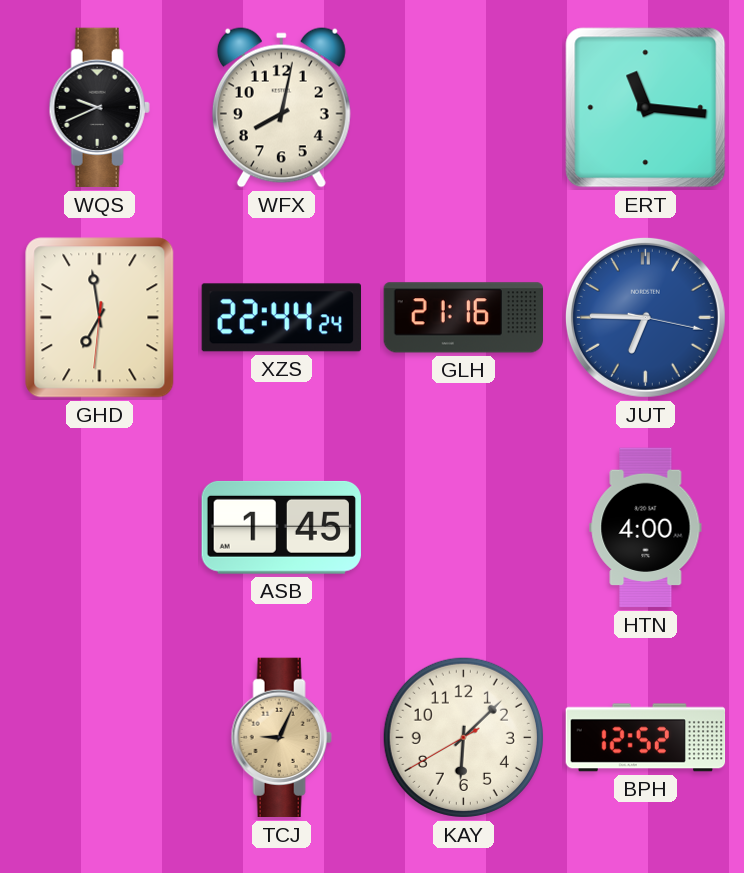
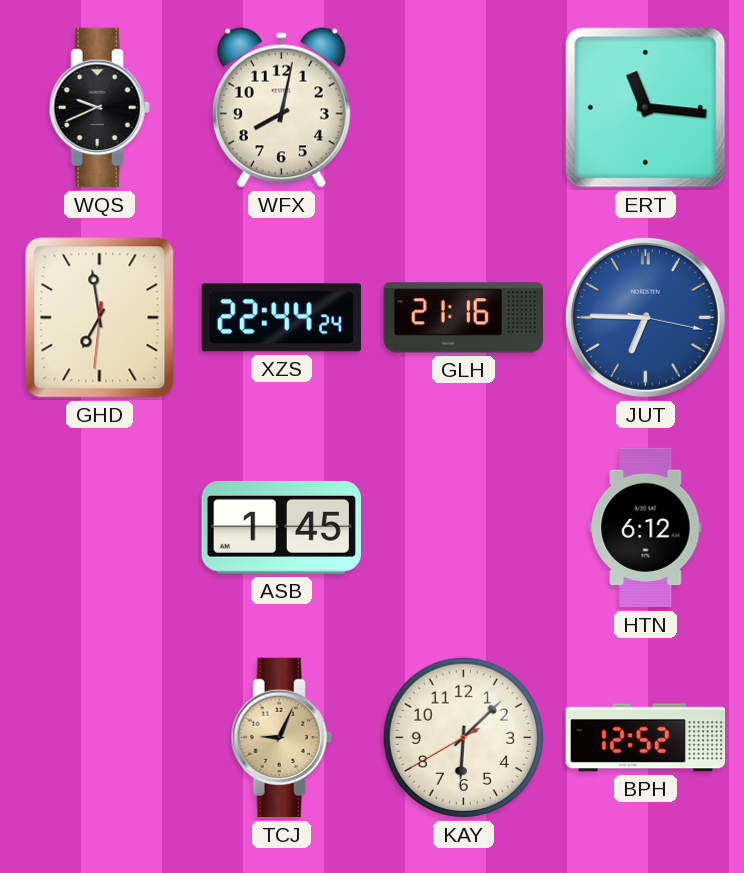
HTN: 4:00 -> 6:12
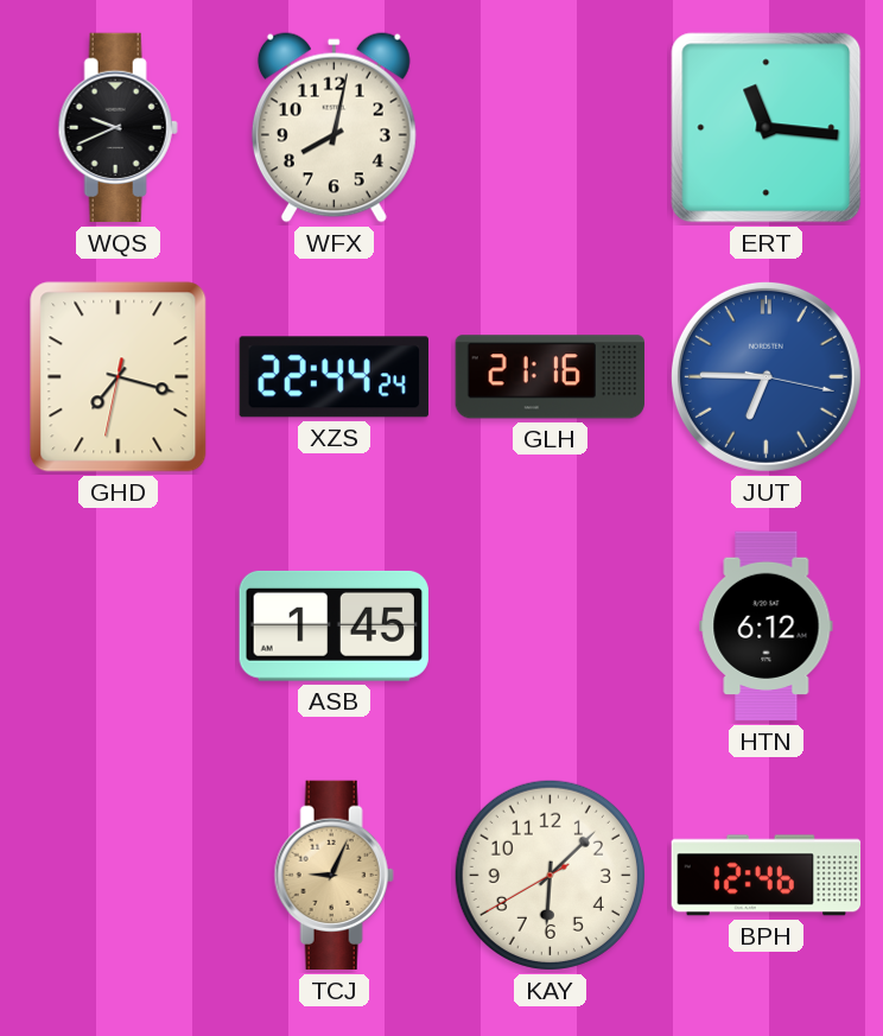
GHD: 6:58 -> 7:17
BPH: 12:52 -> 12:46
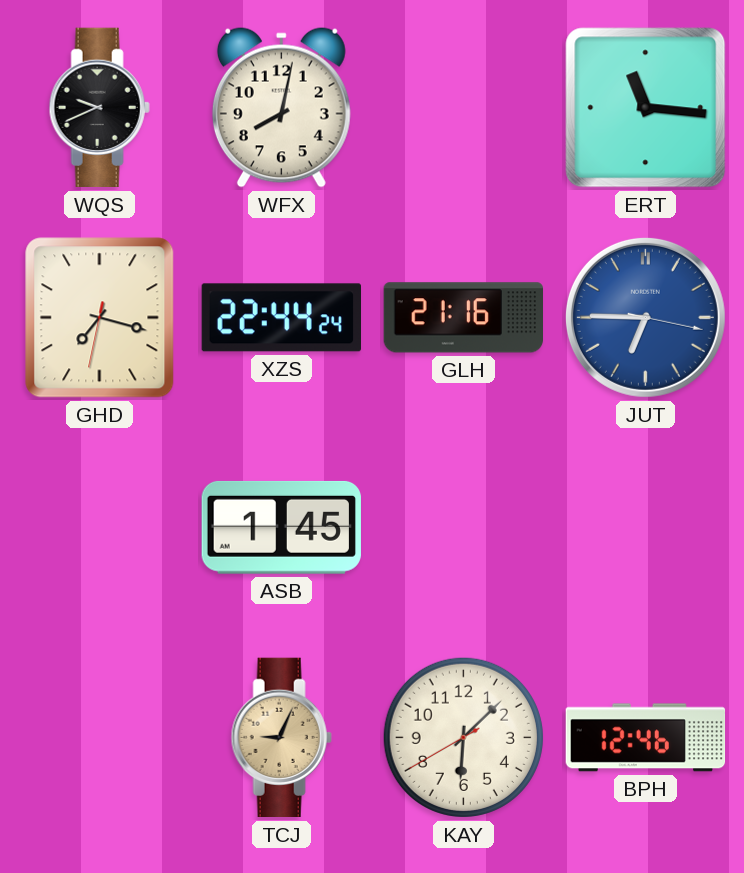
HTN: 6:12 -> none
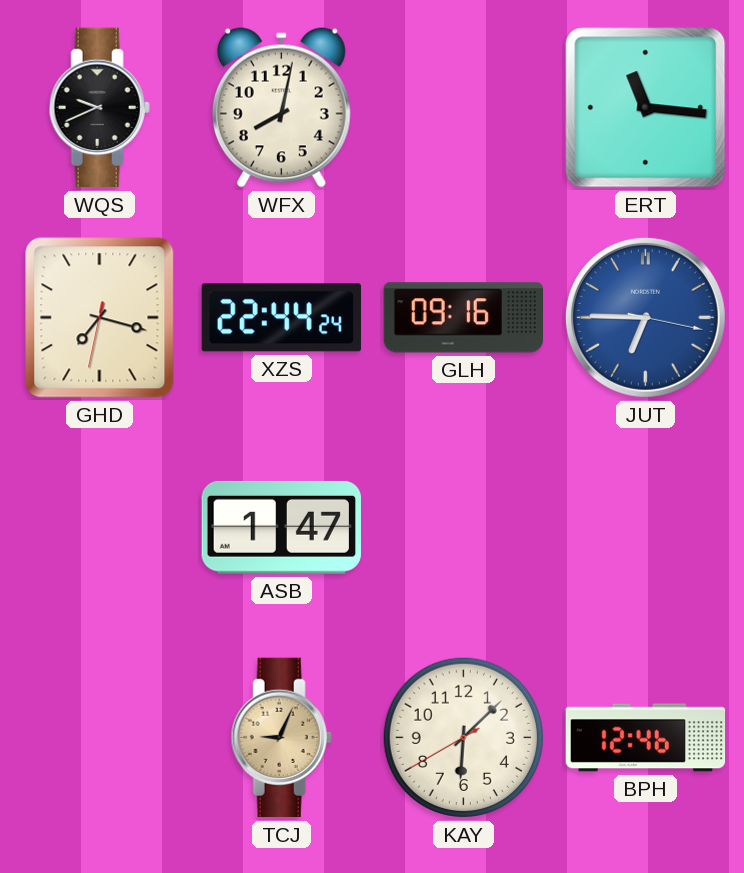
GLH: 21:16 -> 09:16
ASB: 1:45 -> 1:47
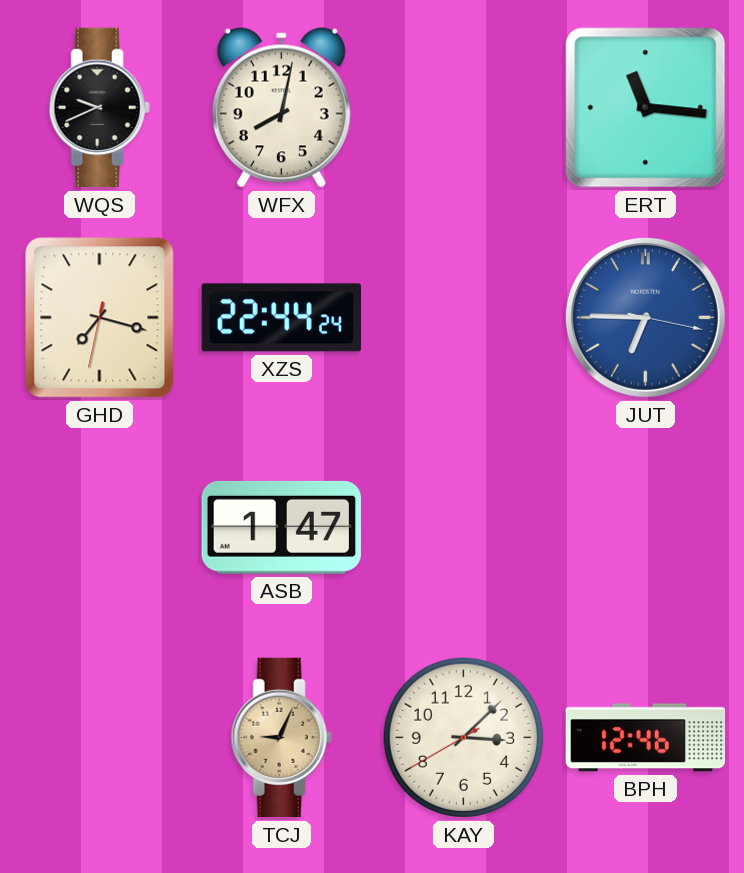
GLH: 09:16 -> none
KAY: 6:07 -> 3:07
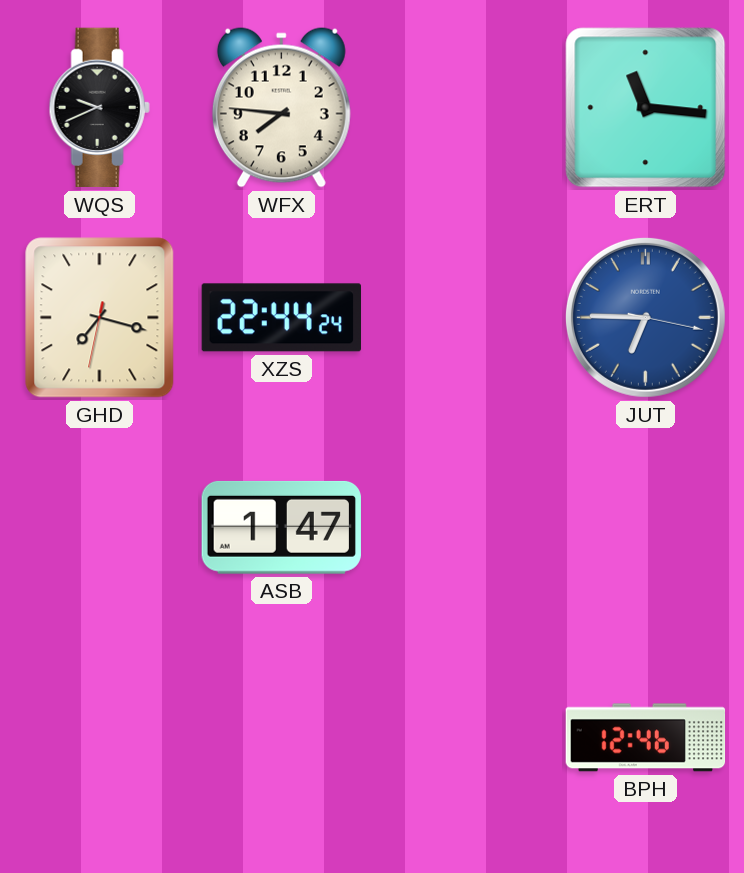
WFX: 8:02 -> 7:46
TCJ: 9:04 -> none
KAY: 3:07 -> none
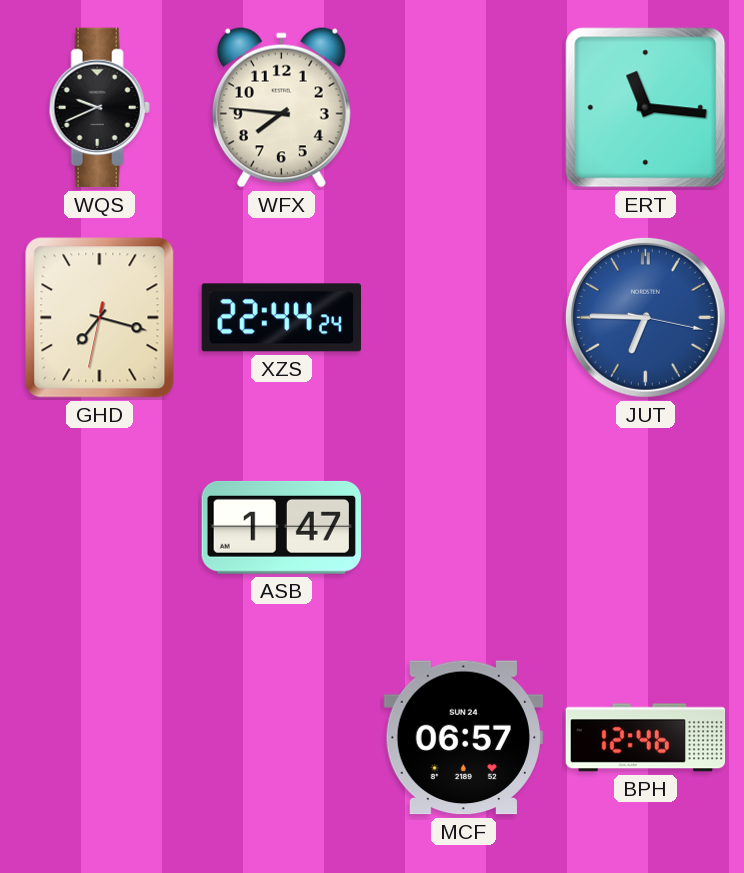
MCF: none -> 06:57
